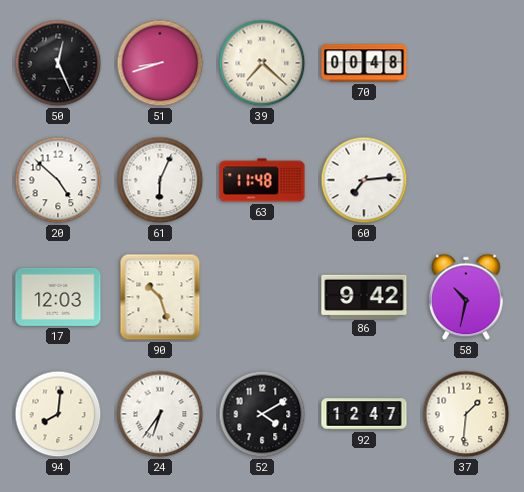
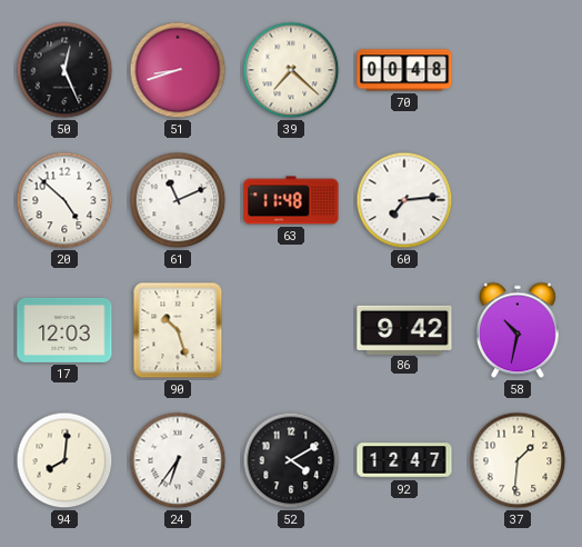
61: 6:04 -> 11:11
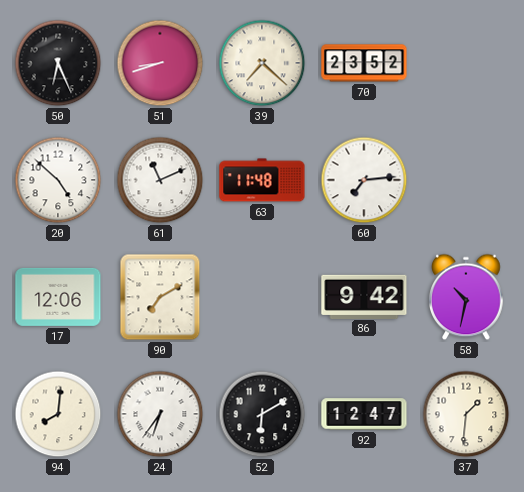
50: 12:26 -> 6:26
70: 00:48 -> 23:52
17: 12:03 -> 12:06
90: 10:27 -> 7:10
52: 4:10 -> 6:10
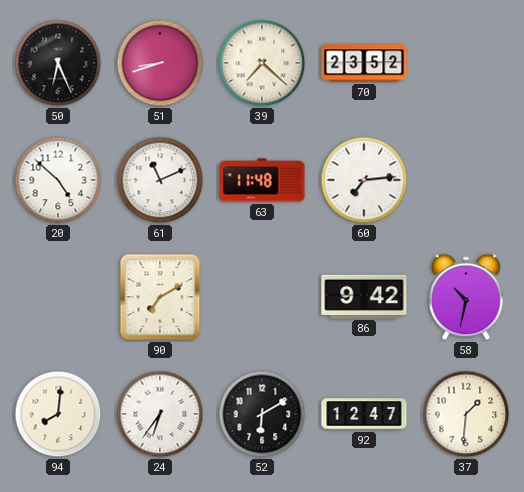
17: 12:06 -> none
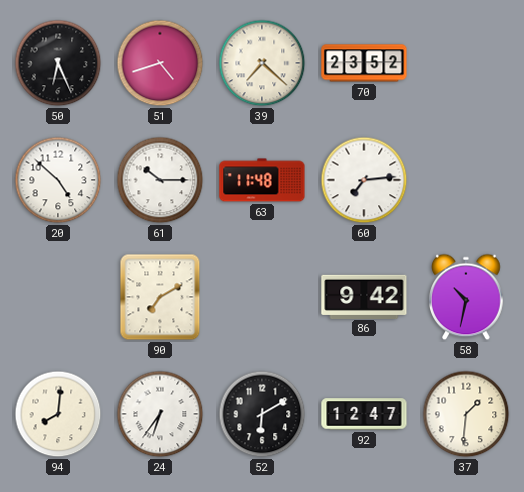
51: 8:42 -> 4:42
61: 11:11 -> 10:15
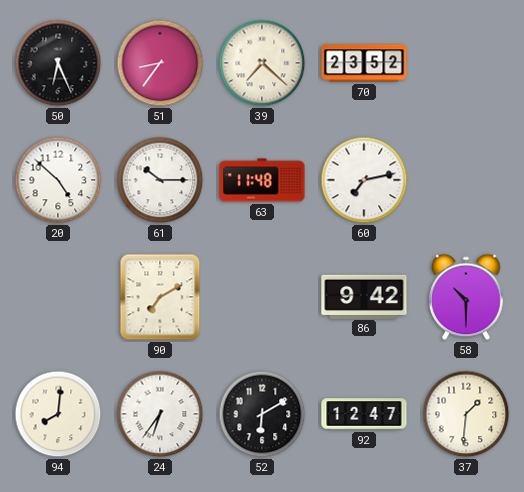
51: 4:42 -> 8:36
60: 7:14 -> 7:13
58: 10:32 -> 10:30
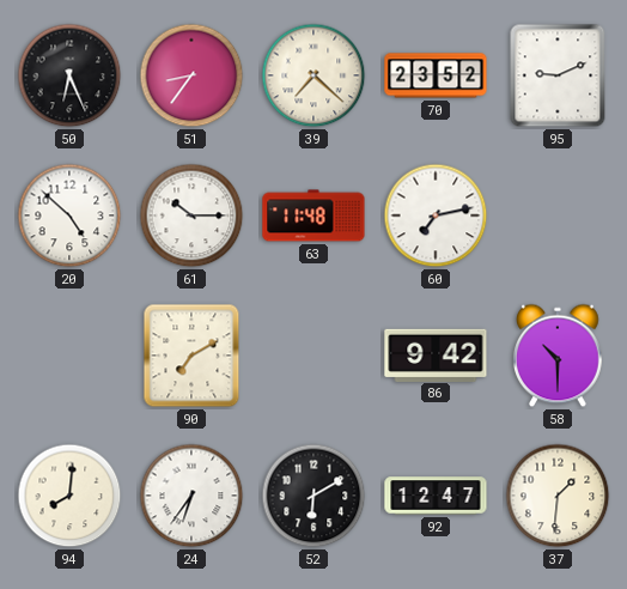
95: none -> 9:11
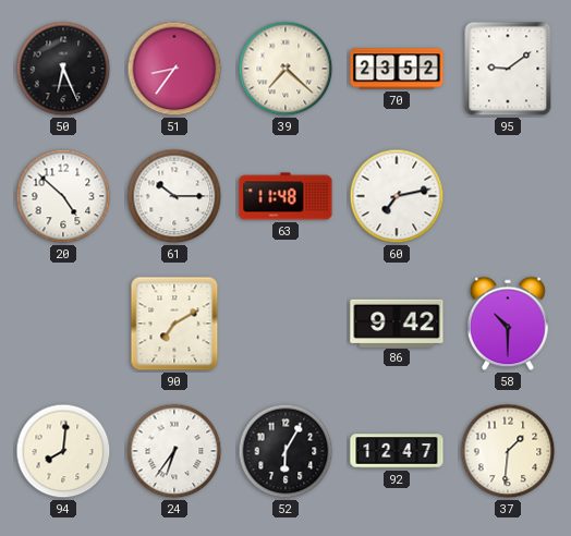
95: 9:11 -> 9:09
52: 6:10 -> 6:05
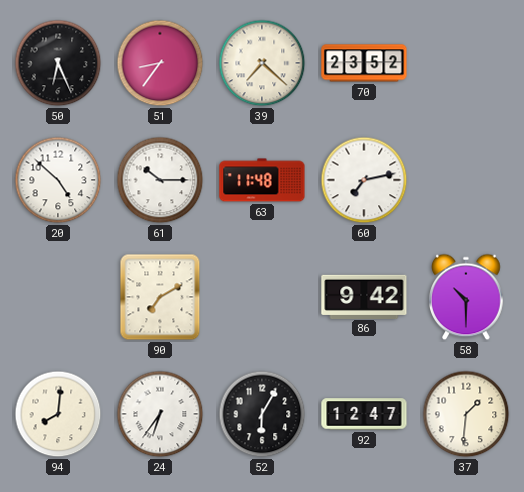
95: 9:09 -> none
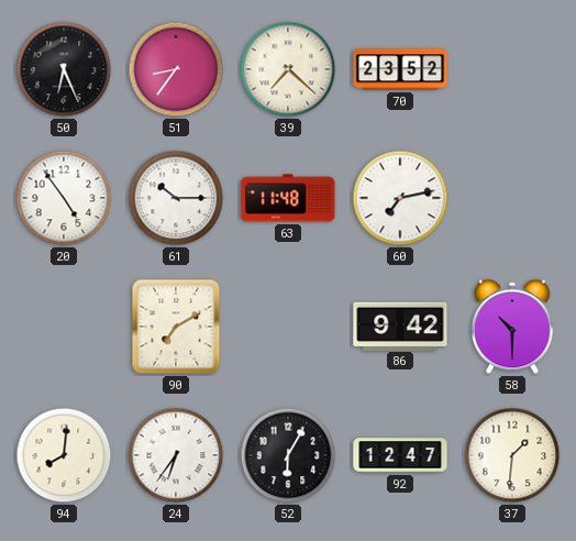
20: 4:52 -> 4:54
